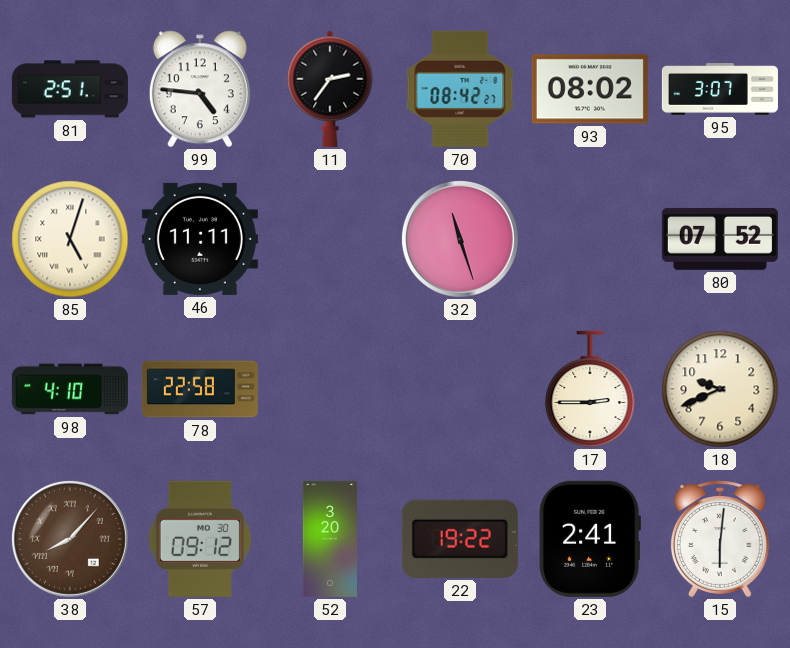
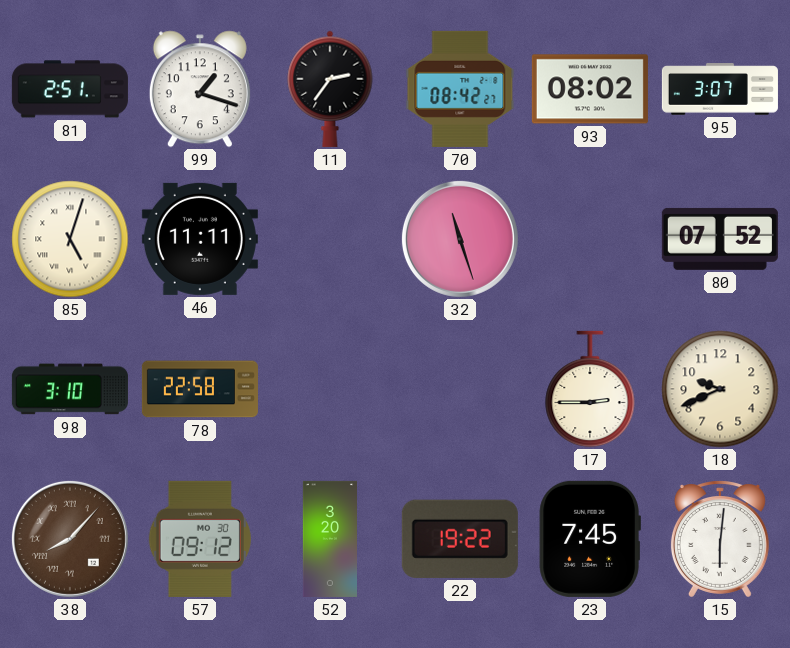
99: 4:46 -> 1:18
98: 4:10 -> 3:10
23: 2:41 -> 7:45
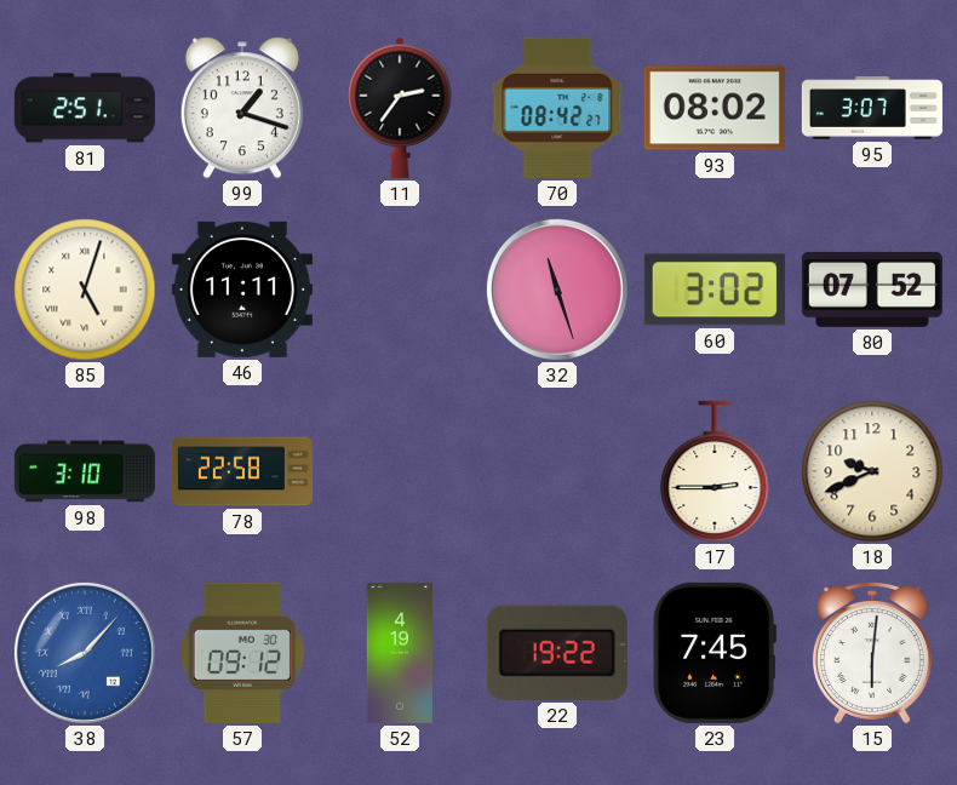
60: none -> 3:02
38 dial: brown -> blue
52: 3:20 -> 4:19
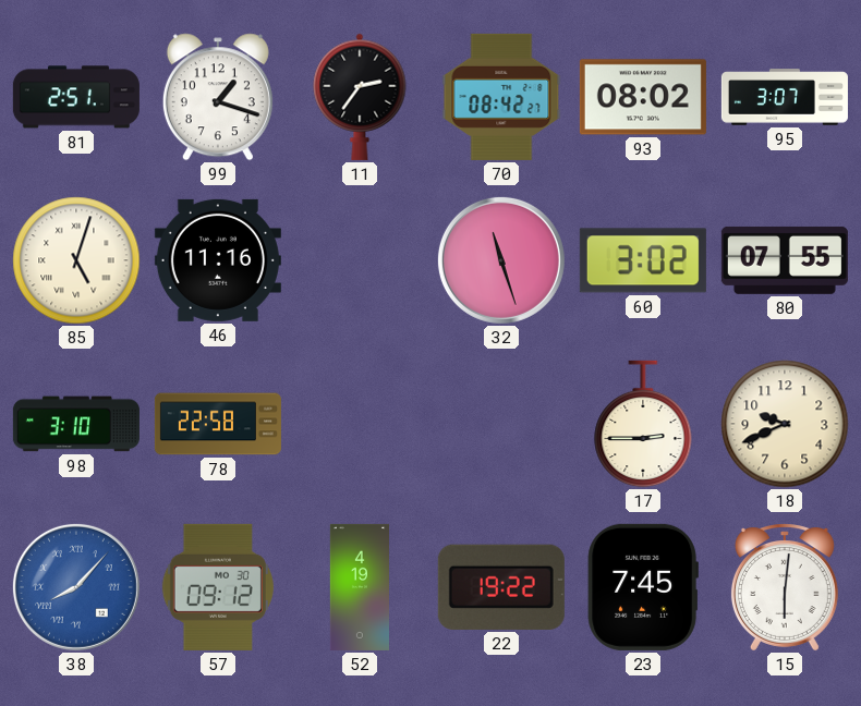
46: 11:11 -> 11:16
80: 07:52 -> 07:55
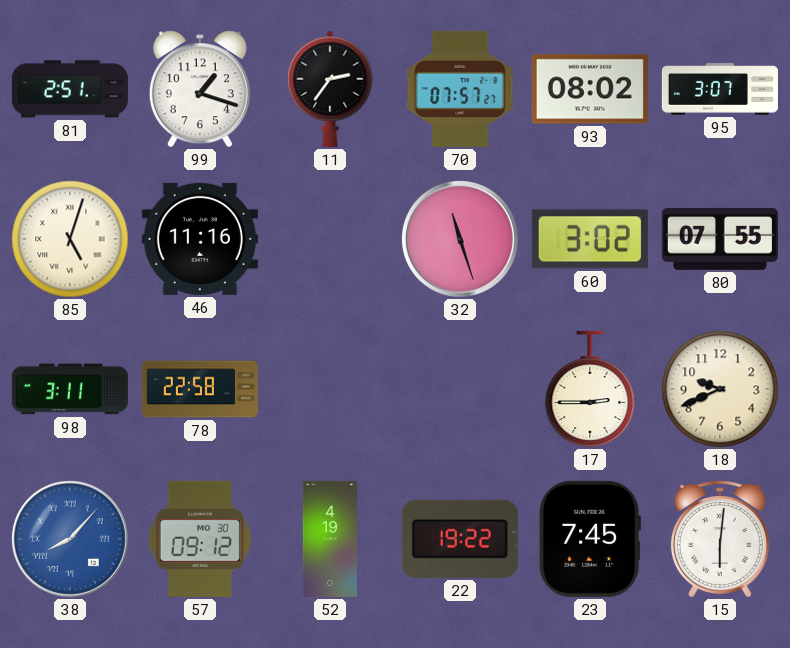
70: 08:42 -> 07:57
98: 3:10 -> 3:11
